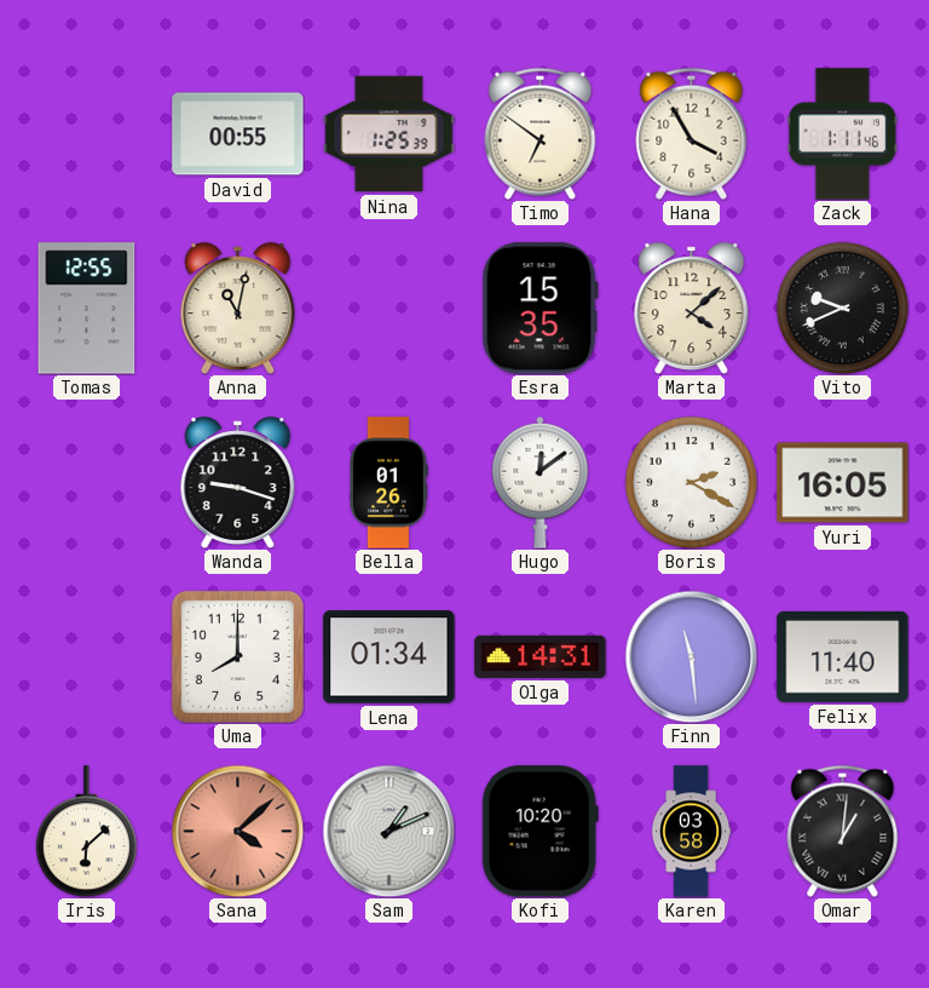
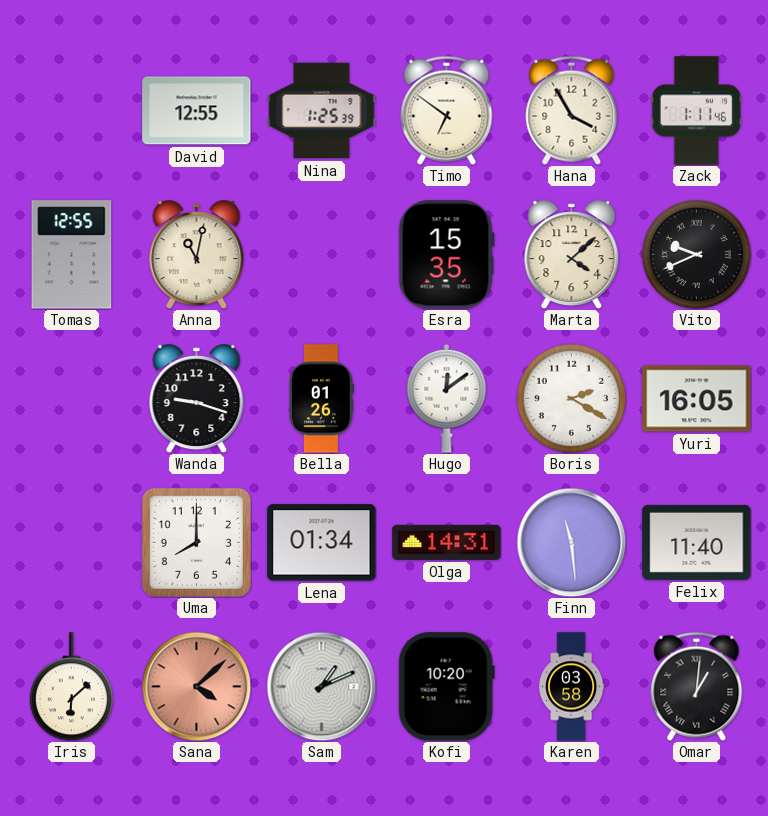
David: 00:55 -> 12:55
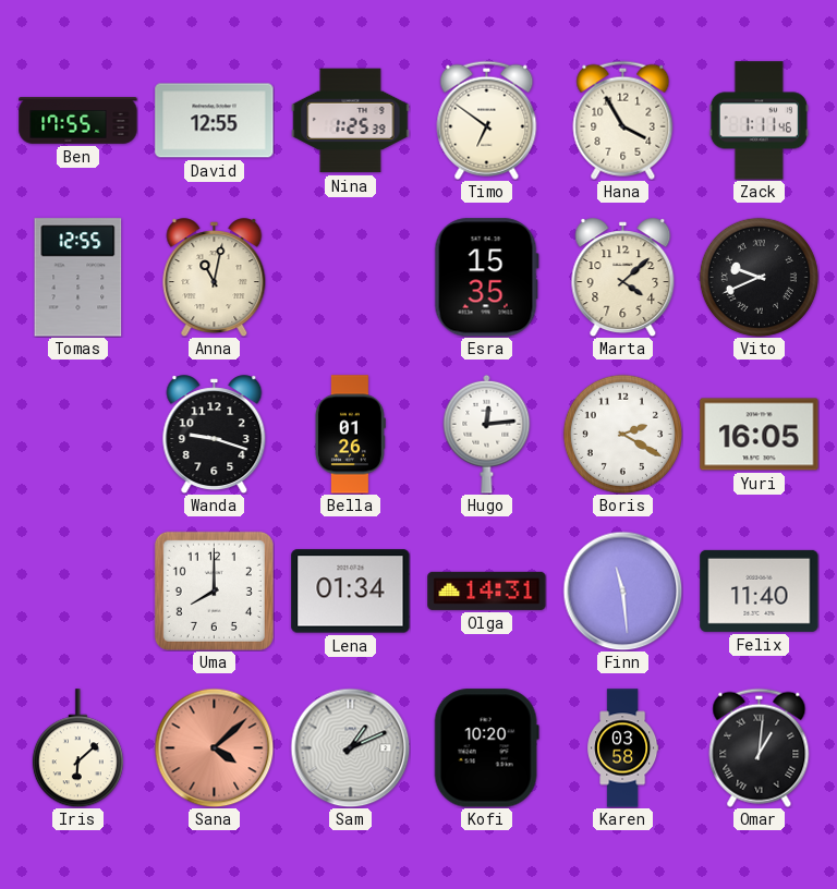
Ben: none -> 17:55
Hugo: 12:09 -> 12:14
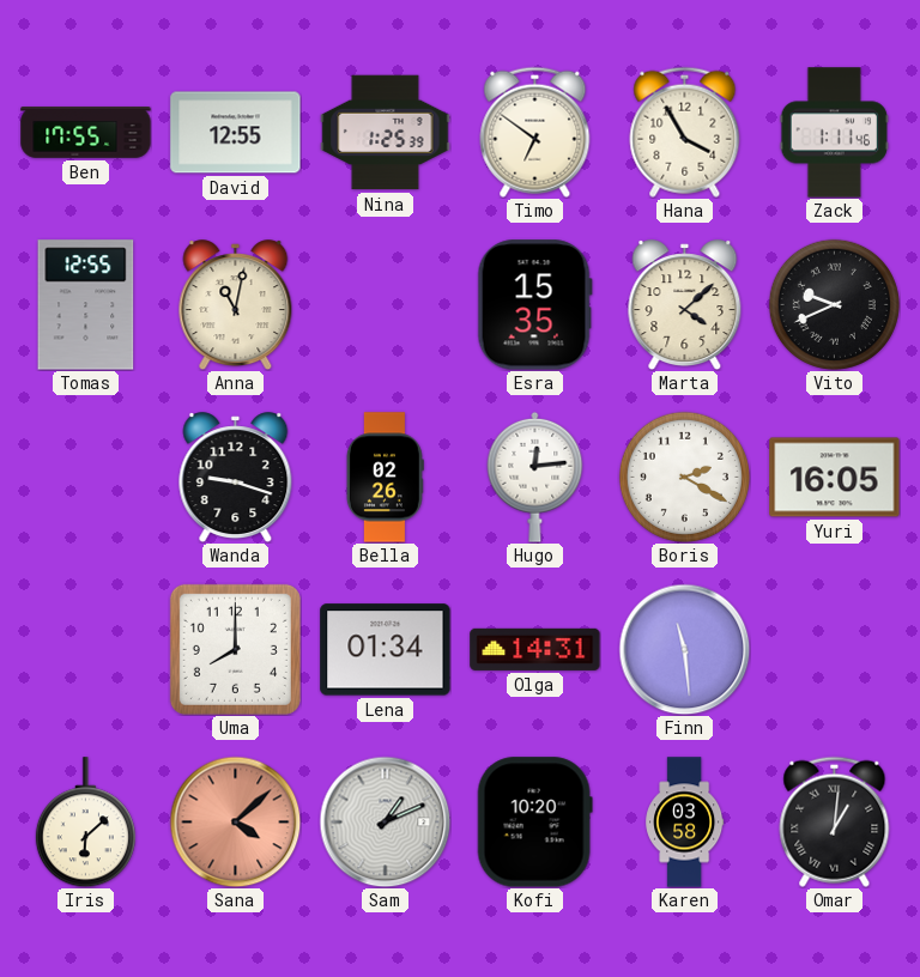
Bella: 01:26 -> 02:26
Felix: 11:40 -> none
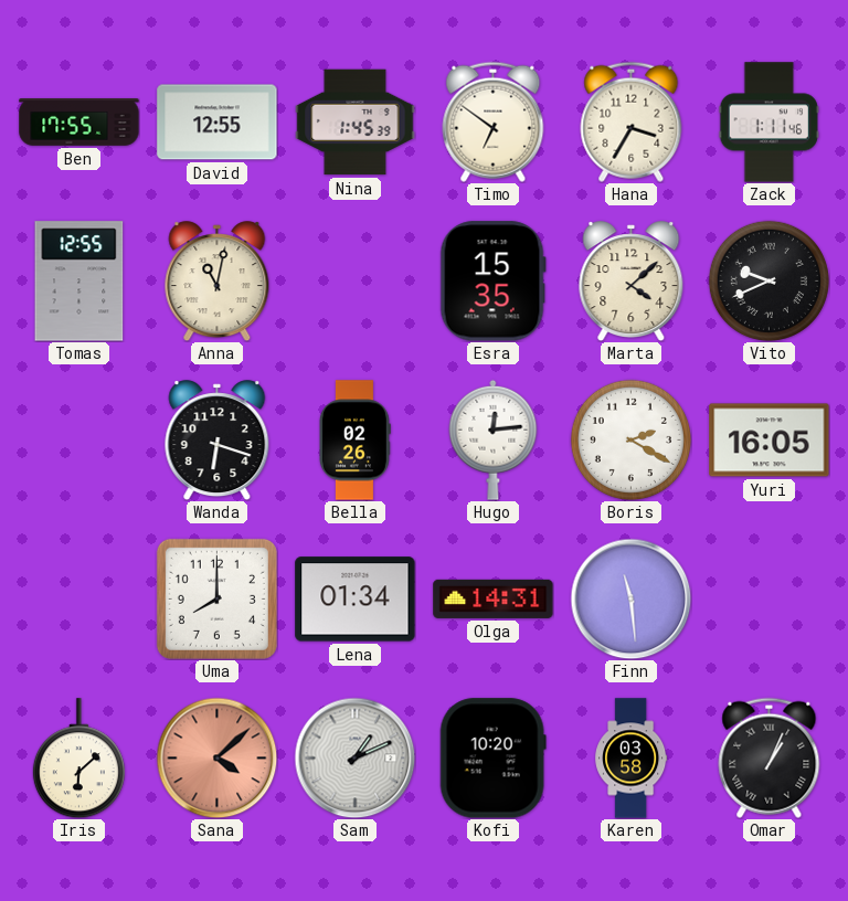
Nina: 1:25 -> 1:45
Hana: 3:55 -> 3:35
Wanda: 9:18 -> 6:18
Omar: 1:01 -> 1:04
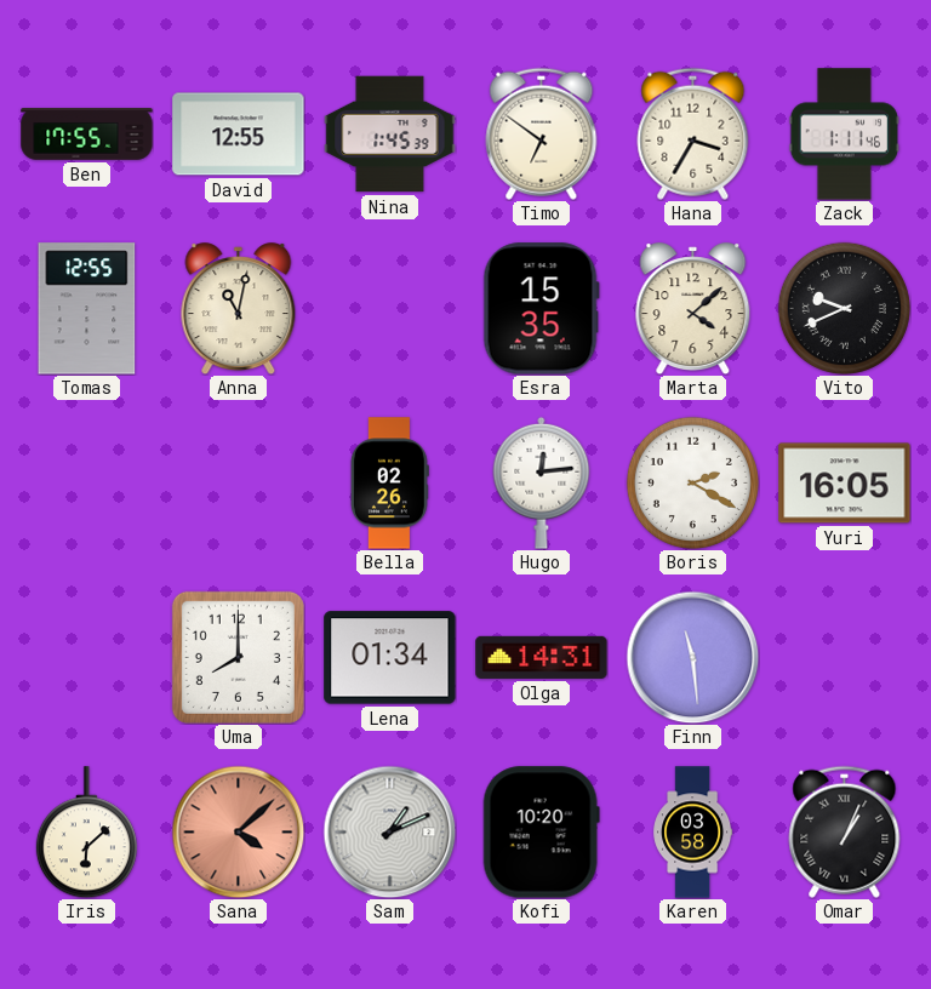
Wanda: 6:18 -> none
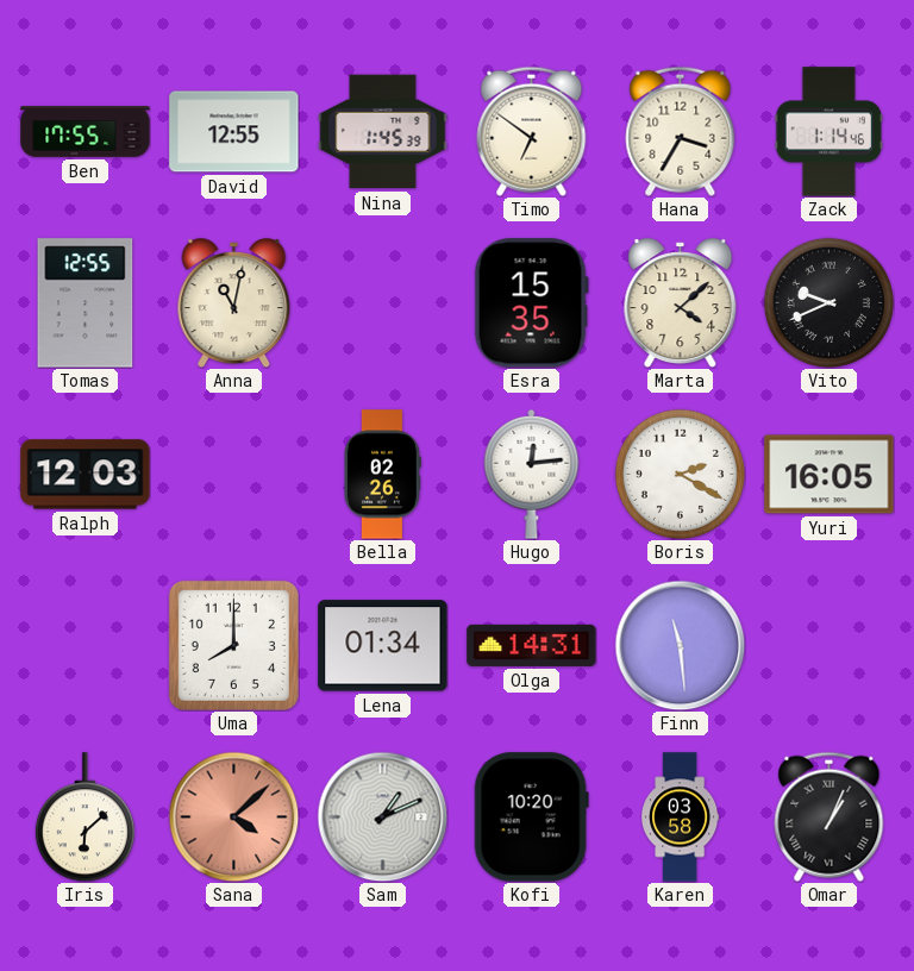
Zack: 1:11 -> 1:14
Ralph: none -> 12:03
